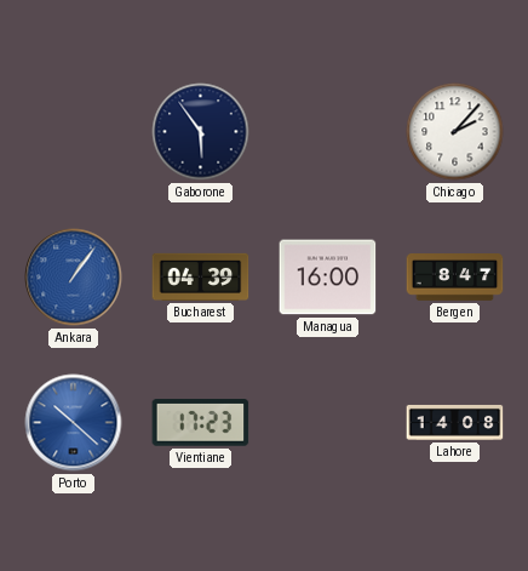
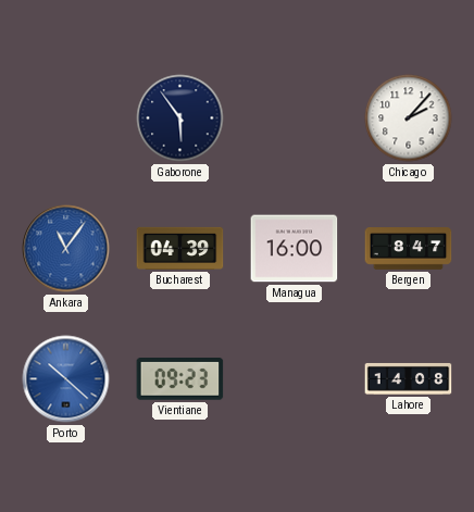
Ankara: 1:06 -> 11:06
Vientiane: 17:23 -> 09:23
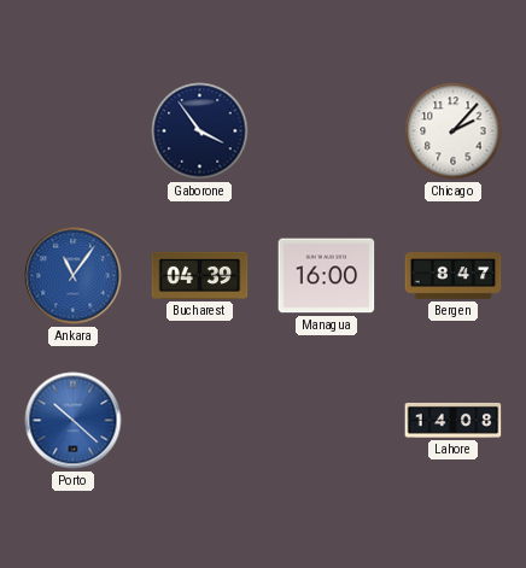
Gaborone: 5:54 -> 3:54
Vientiane: 09:23 -> none
